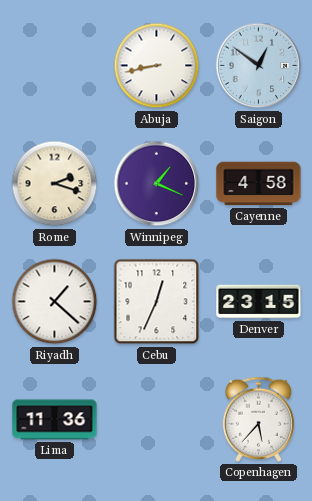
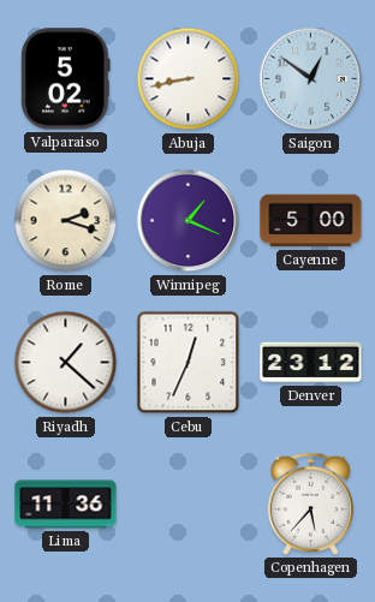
Valparaiso: none -> 5:02
Cayenne: 4:58 -> 5:00
Denver: 23:15 -> 23:12
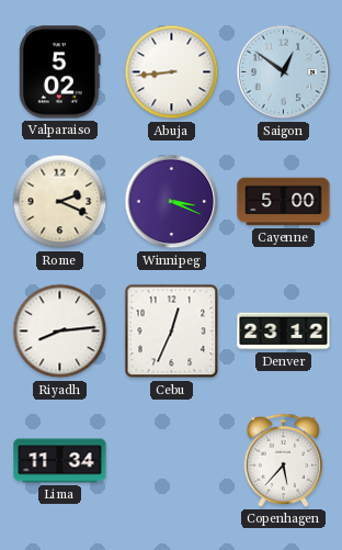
Abuja: 8:43 -> 8:44
Rome: 2:18 -> 2:19
Winnipeg: 1:19 -> 3:19
Riyadh: 1:22 -> 8:14
Lima: 11:36 -> 11:34
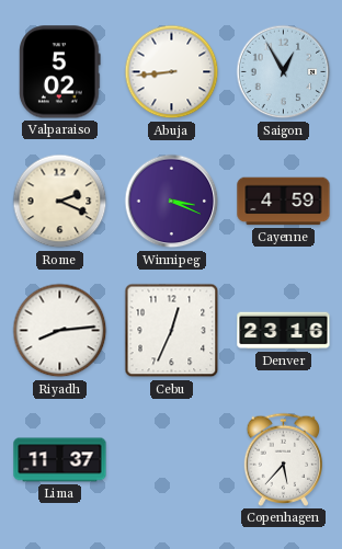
Saigon: 12:51 -> 12:55
Cayenne: 5:00 -> 4:59
Denver: 23:12 -> 23:16
Lima: 11:34 -> 11:37
